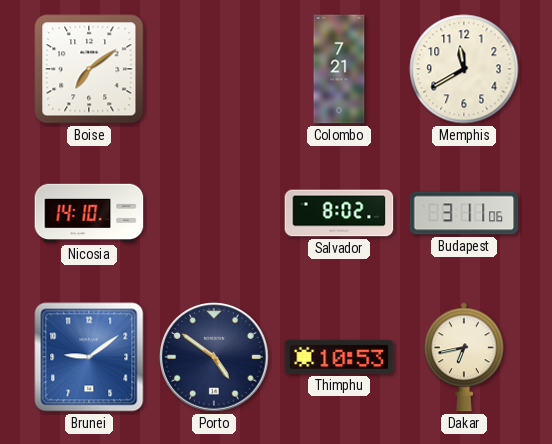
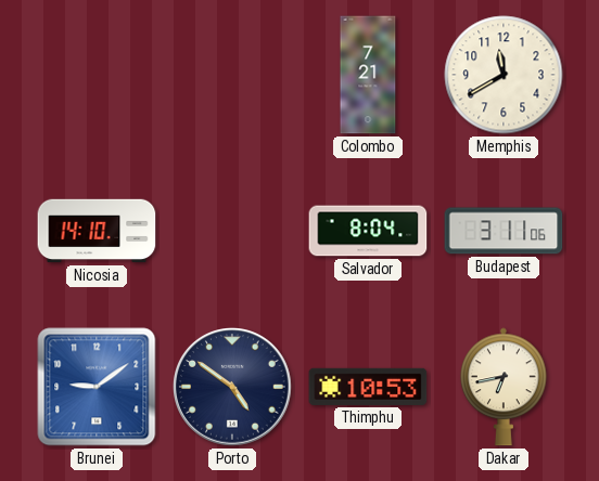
Boise: 7:09 -> none
Salvador: 8:02 -> 8:04
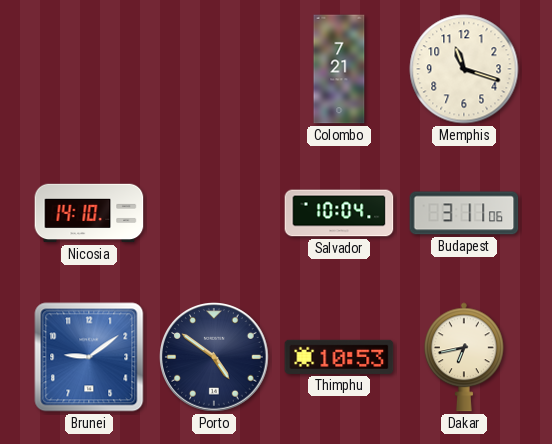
Memphis: 11:40 -> 11:18
Salvador: 8:04 -> 10:04
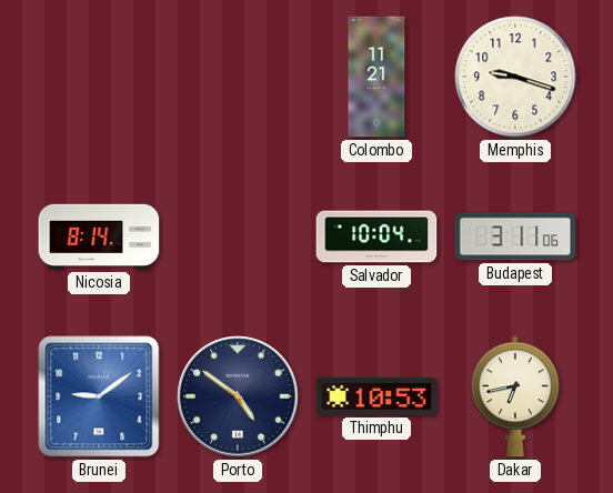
Colombo: 7:21 -> 11:21
Memphis: 11:18 -> 9:18
Nicosia: 14:10 -> 8:14
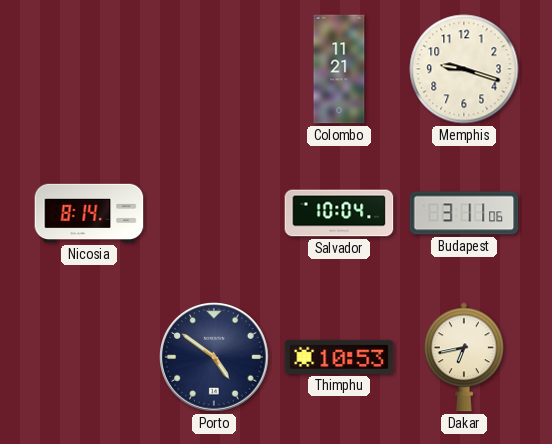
Brunei: 9:09 -> none
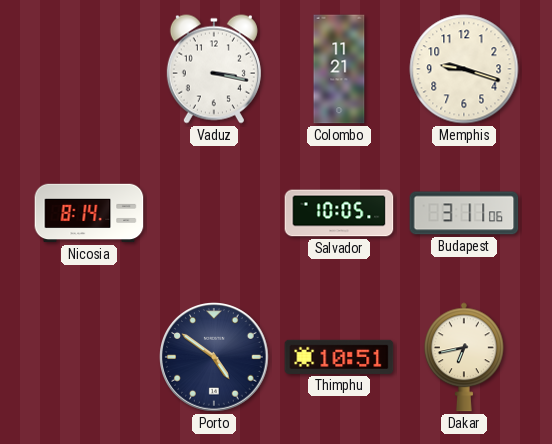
Vaduz: none -> 3:17
Salvador: 10:04 -> 10:05
Thimphu: 10:53 -> 10:51
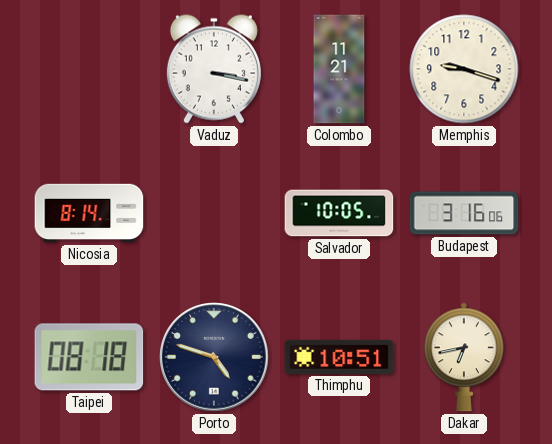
Budapest: 3:11 -> 3:16
Taipei: none -> 08:18
Porto: 4:51 -> 4:48
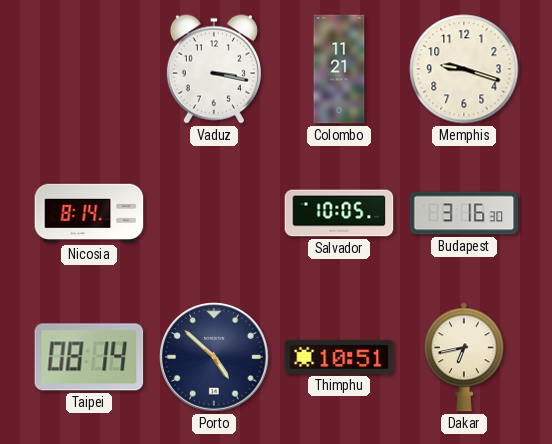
Budapest: 3:16:06 -> 3:16:30
Taipei: 08:18 -> 08:14
Porto: 4:48 -> 4:52
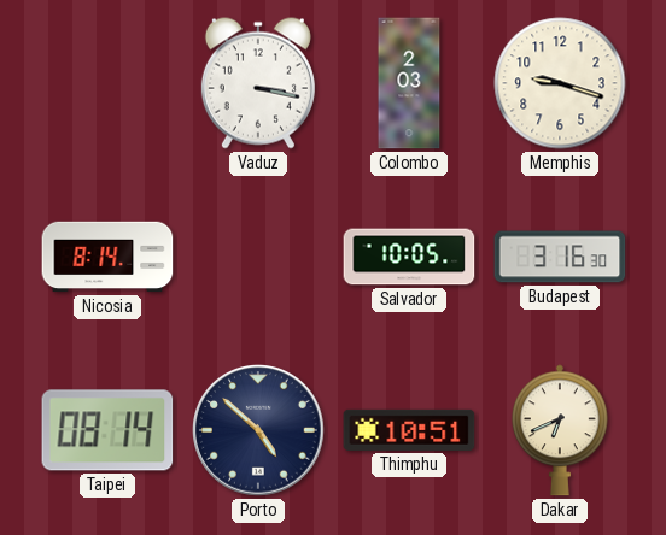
Colombo: 11:21 -> 2:03
Dakar: 6:43 -> 6:41
